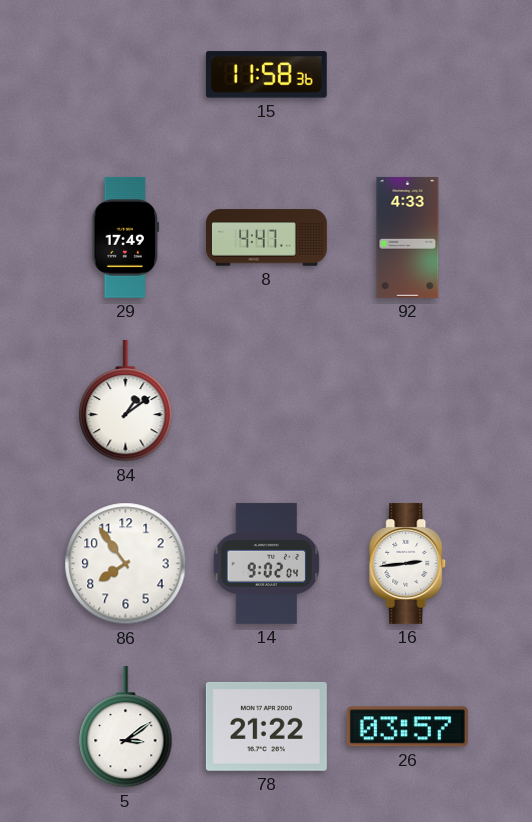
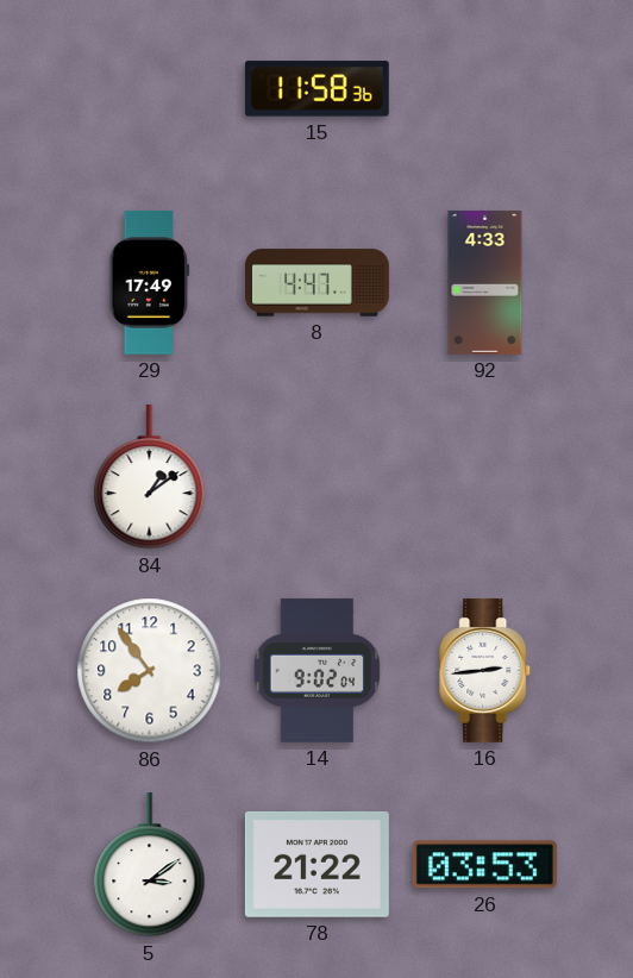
26: 03:57 -> 03:53
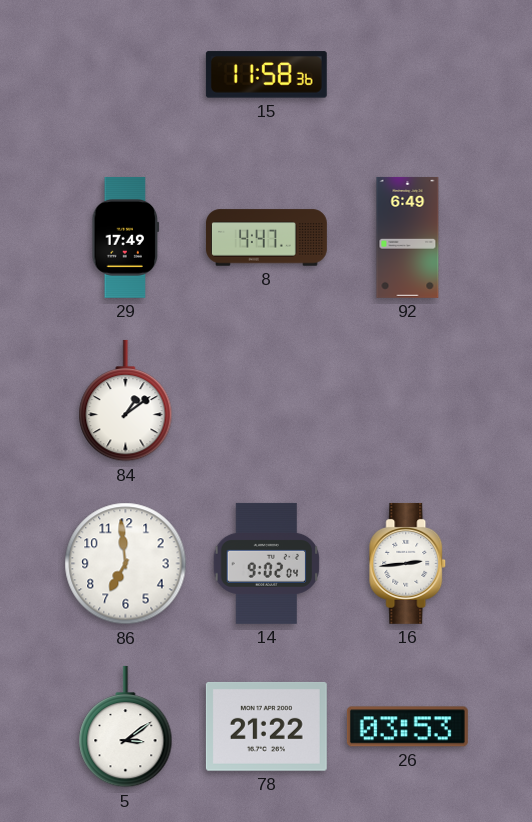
92: 4:33 -> 6:49
86: 7:54 -> 6:59
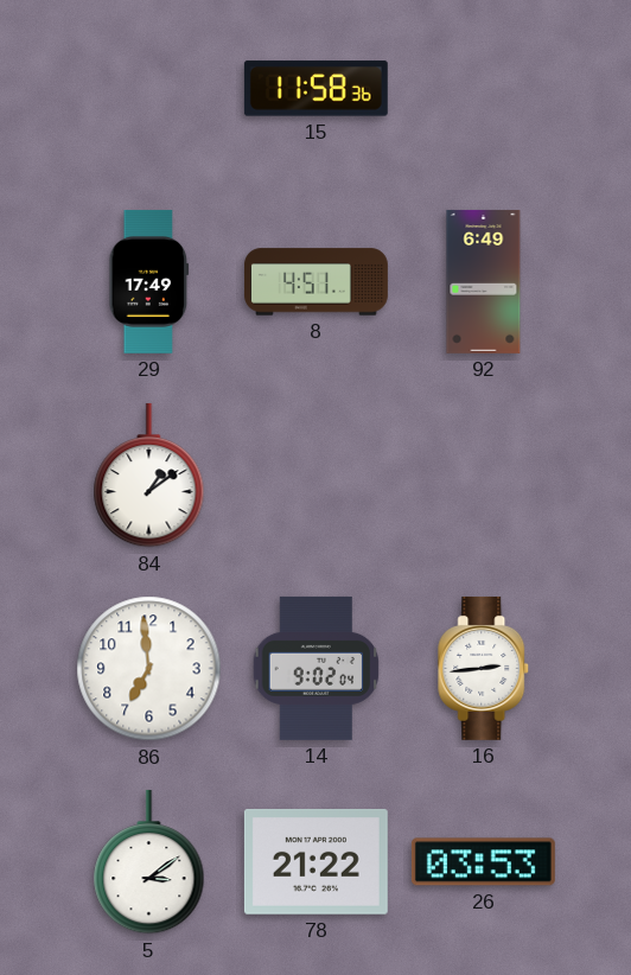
8: 4:47 -> 4:51
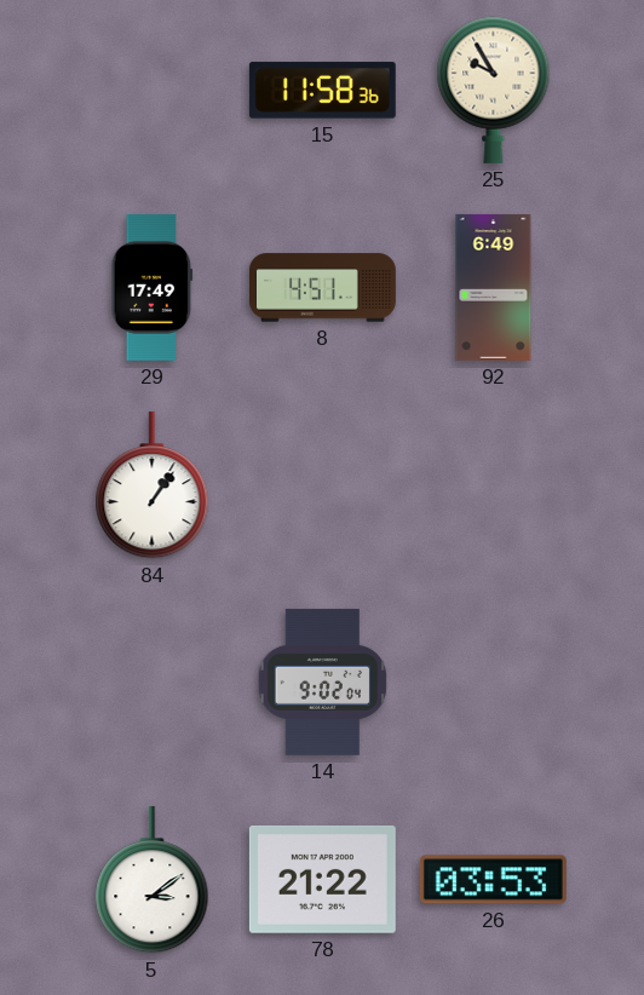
25: none -> 9:55
84: 1:09 -> 1:06
86: 6:59 -> none
16: 2:44 -> none
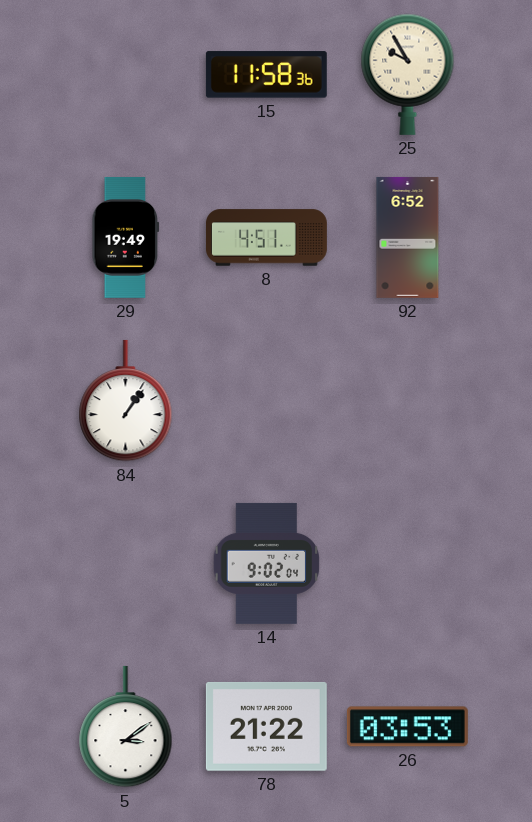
29: 17:49 -> 19:49
92: 6:49 -> 6:52
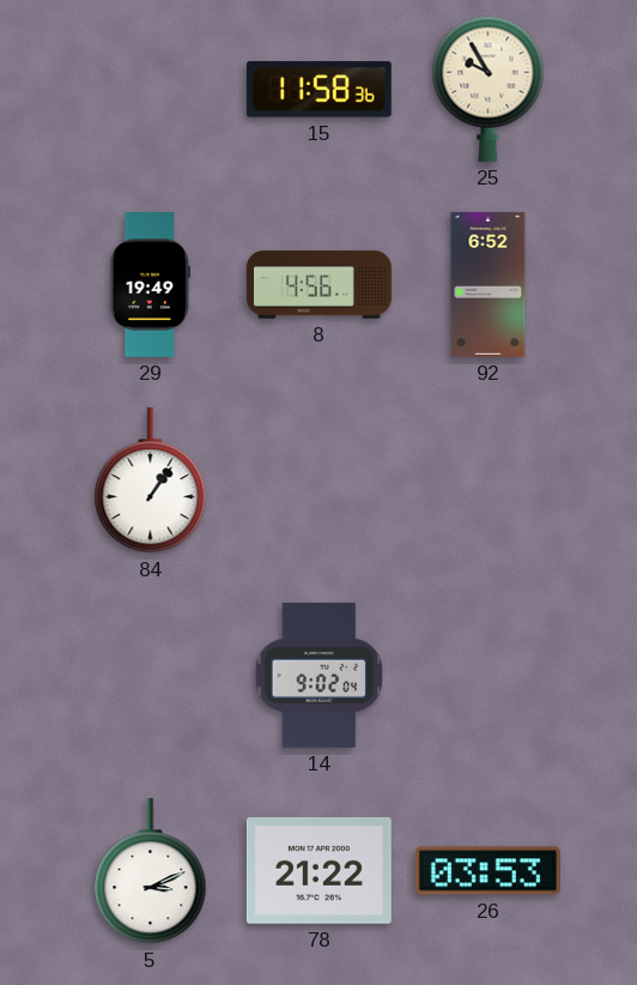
8: 4:51 -> 4:56
5: 3:09 -> 3:11
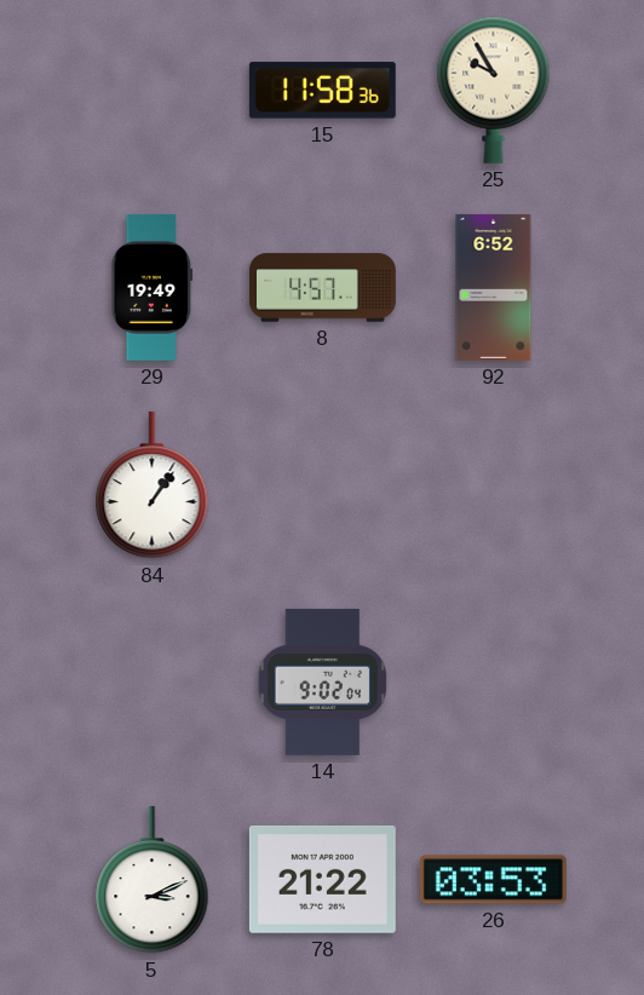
8: 4:56 -> 4:57
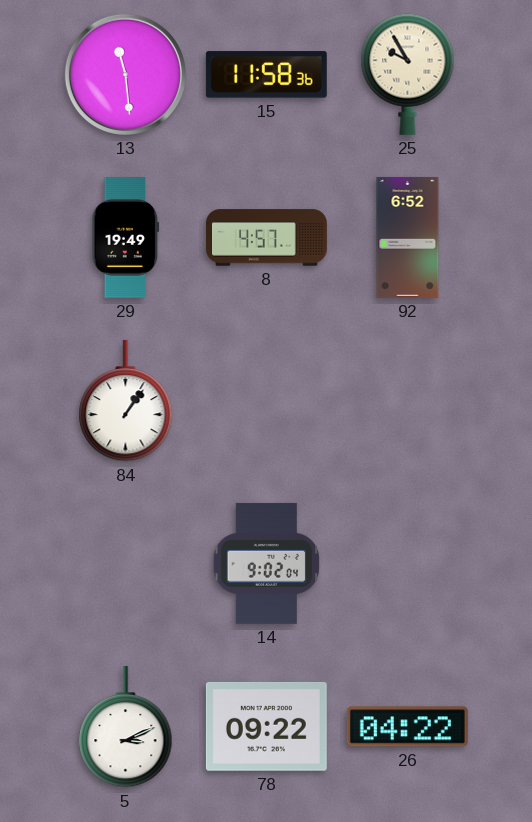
13: none -> 11:29
78: 21:22 -> 09:22
26: 03:53 -> 04:22
